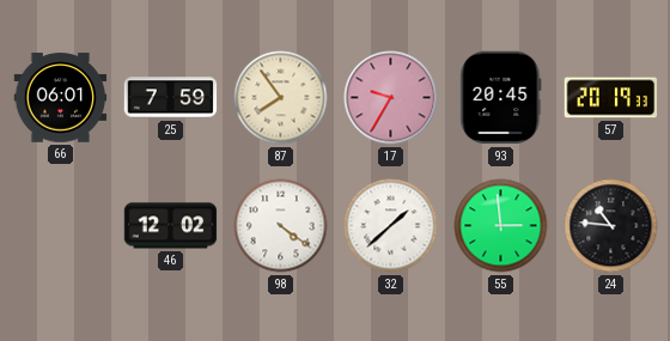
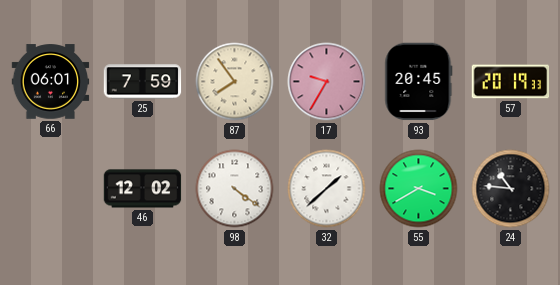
55: 2:59 -> 3:40
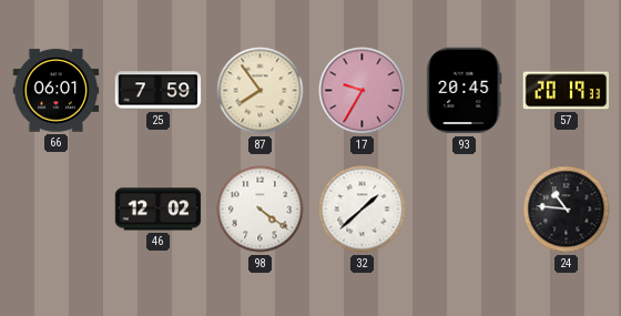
55: 3:40 -> none
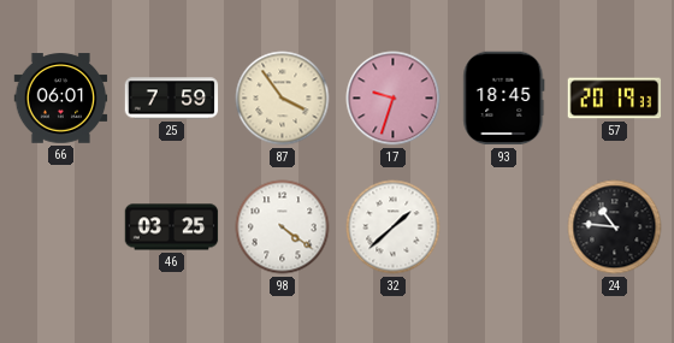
87: 7:54 -> 3:54
17: 9:35 -> 9:33
93: 20:45 -> 18:45
46: 12:02 -> 03:25
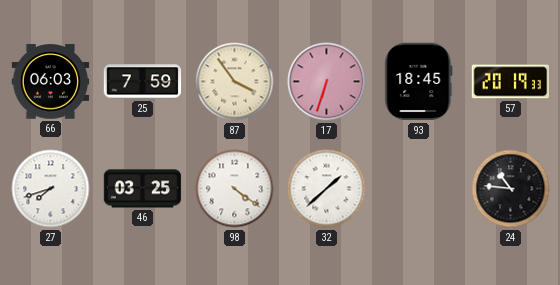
66: 06:01 -> 06:03
17: 9:33 -> 6:33
27: none -> 7:42
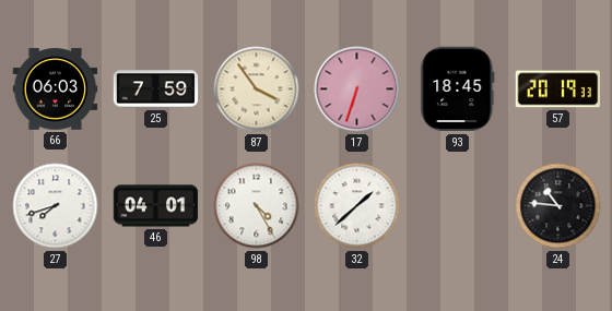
46: 03:25 -> 04:01
98: 4:21 -> 4:25
